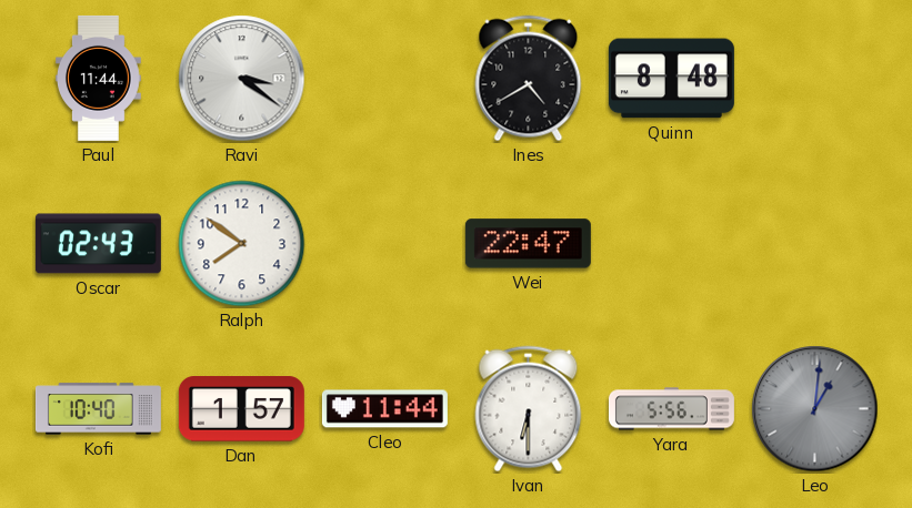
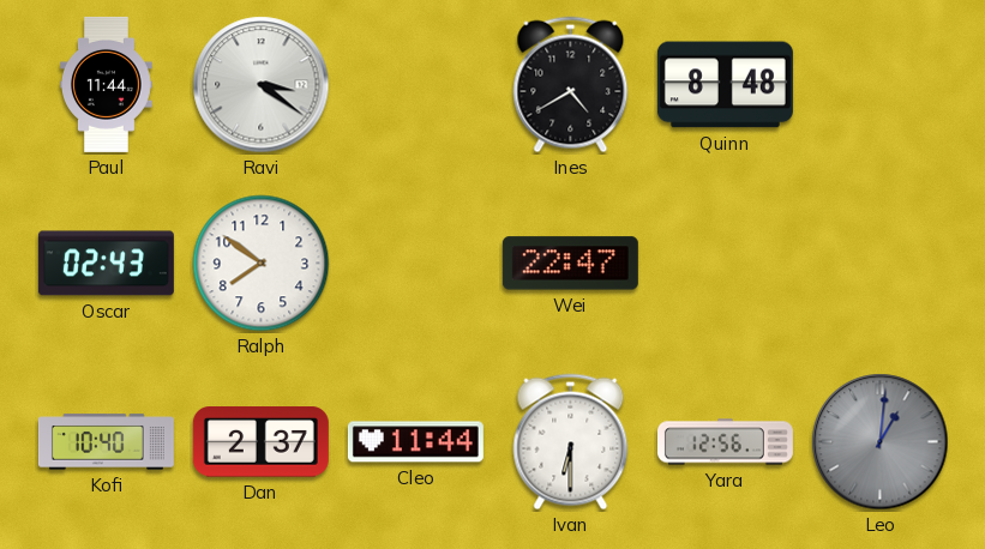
Dan: 1:57 -> 2:37
Yara: 5:56 -> 12:56
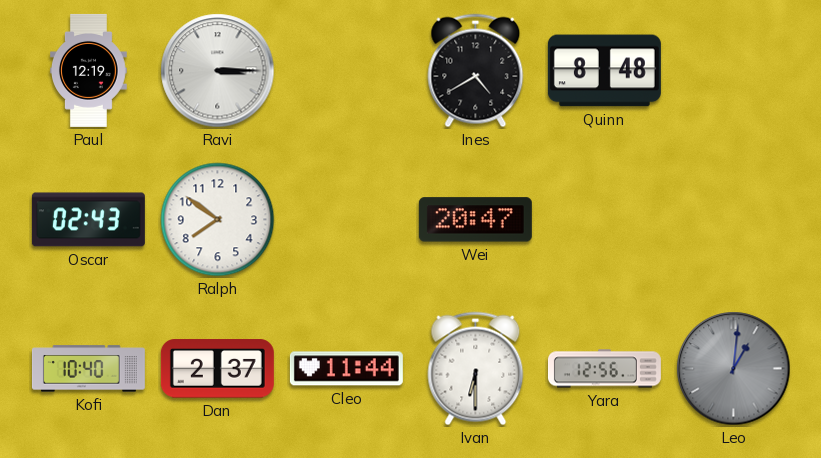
Paul: 11:44 -> 12:19
Ravi: 3:21 -> 3:15
Wei: 22:47 -> 20:47
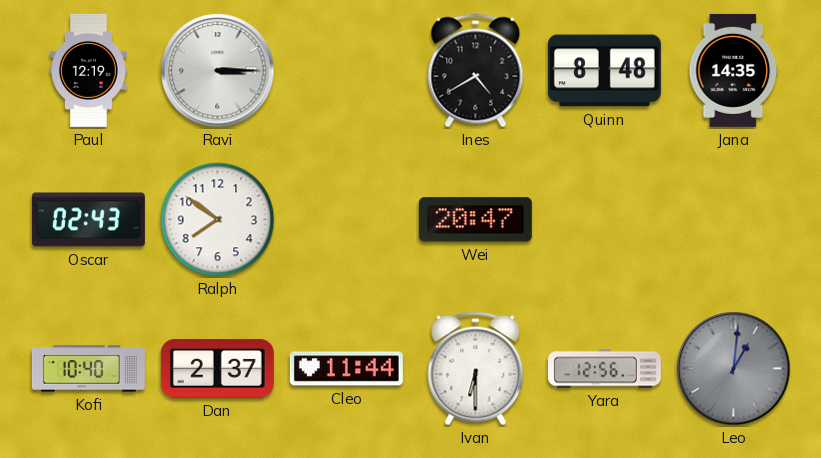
Jana: none -> 14:35
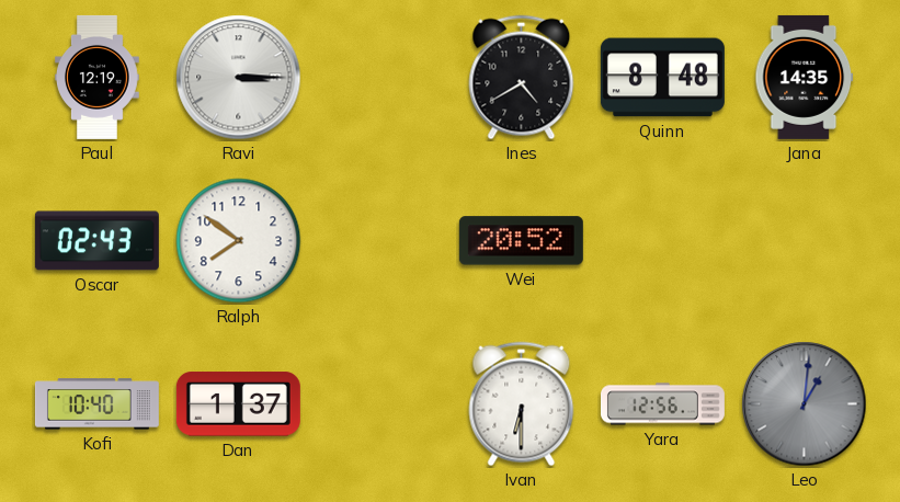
Wei: 20:47 -> 20:52
Dan: 2:37 -> 1:37
Cleo: 11:44 -> none
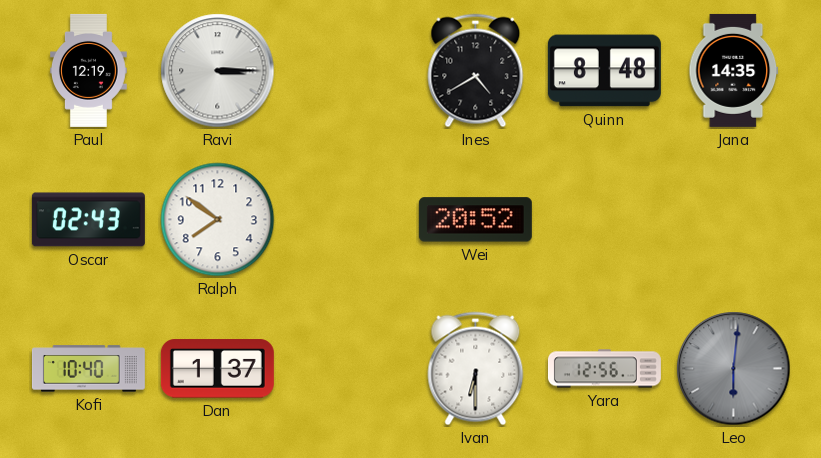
Leo: 1:01 -> 6:01
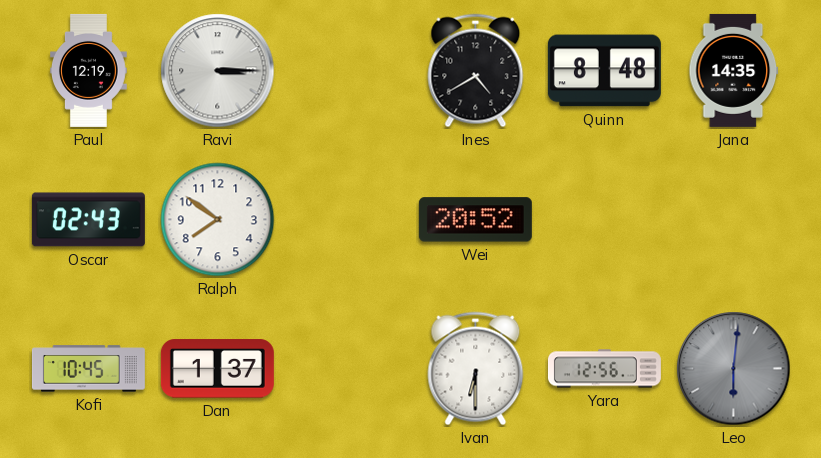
Kofi: 10:40 -> 10:45
